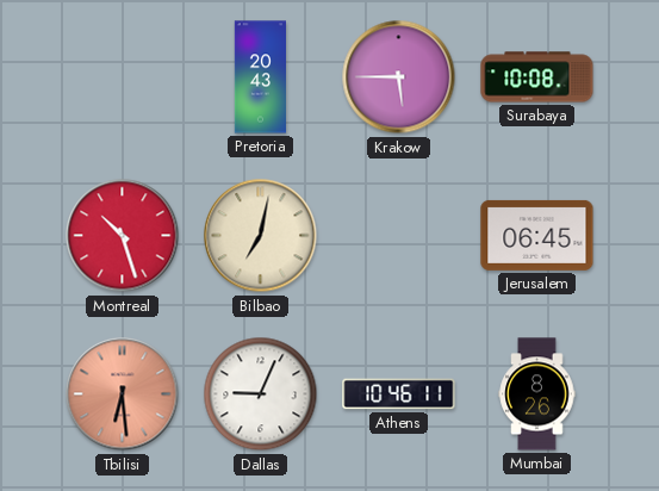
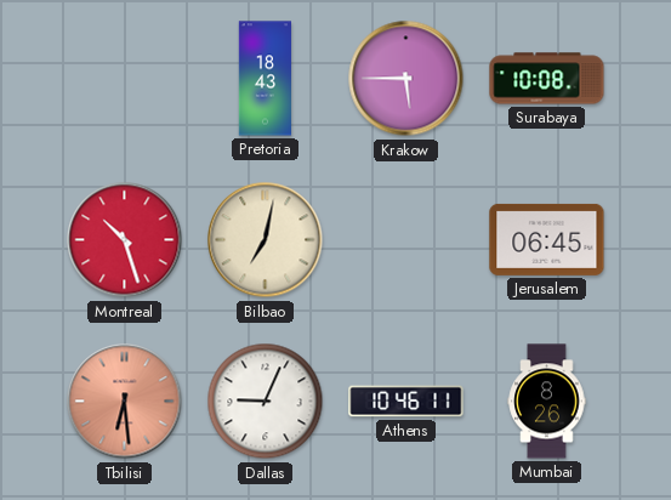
Pretoria: 20:43 -> 18:43
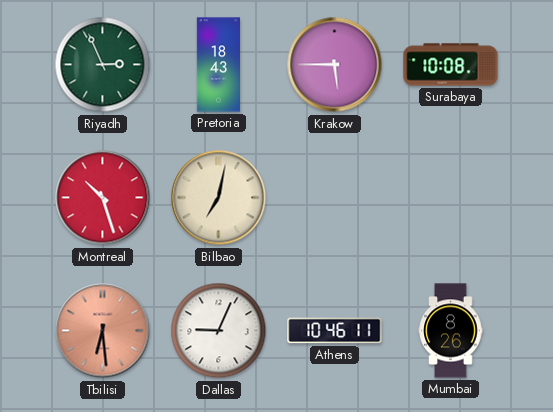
Riyadh: none -> 2:56
Jerusalem: 06:45 -> none
